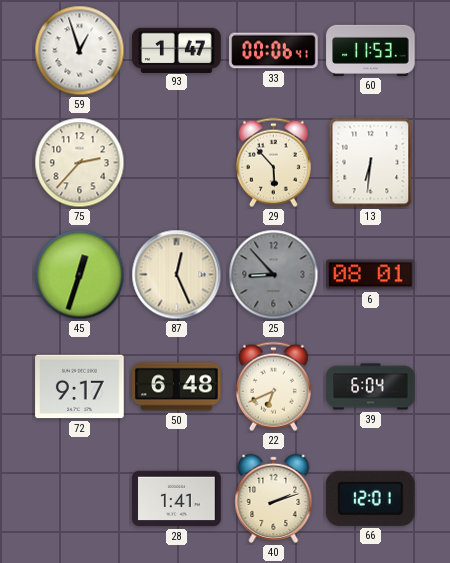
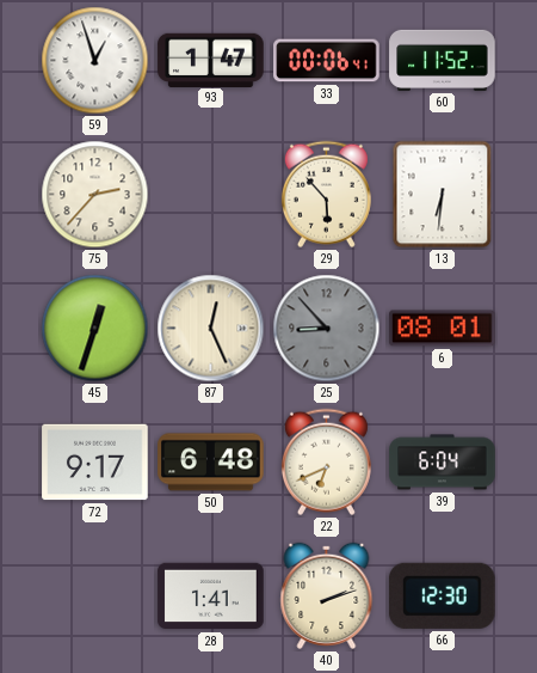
60: 11:53 -> 11:52
66: 12:01 -> 12:30
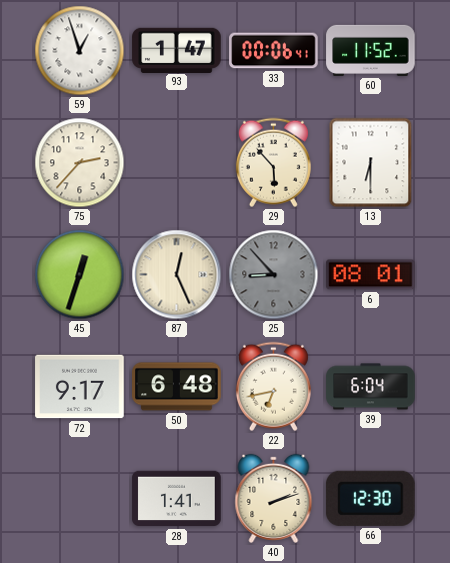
13: 6:31 -> 6:30
22: 6:41 -> 6:43
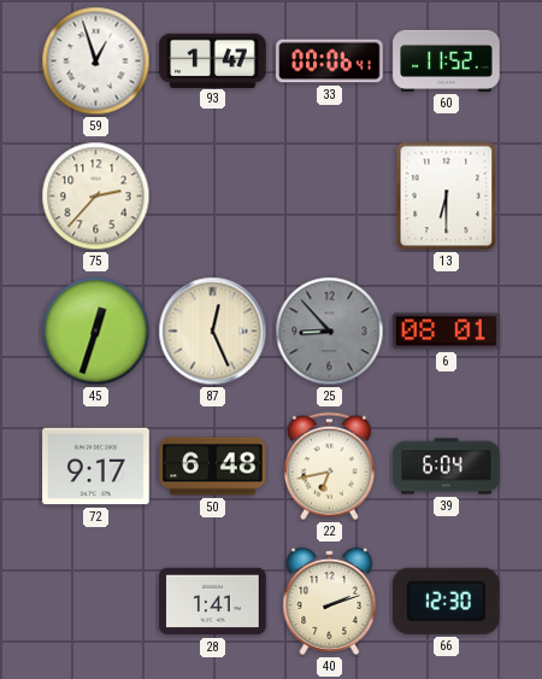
29: 5:53 -> none
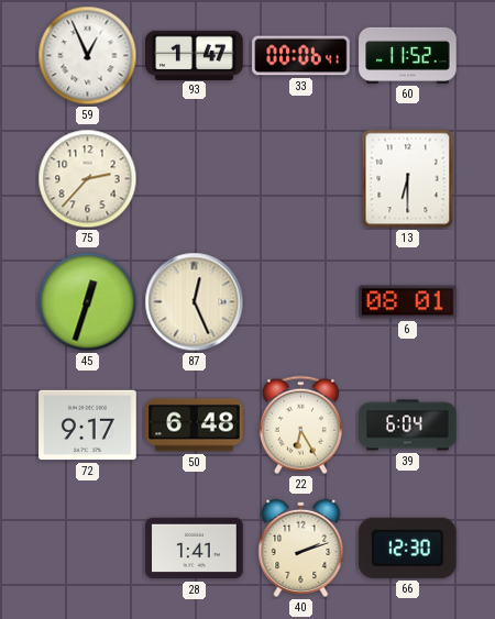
59: 12:57 -> 12:56
25: 8:53 -> none
22: 6:43 -> 6:25
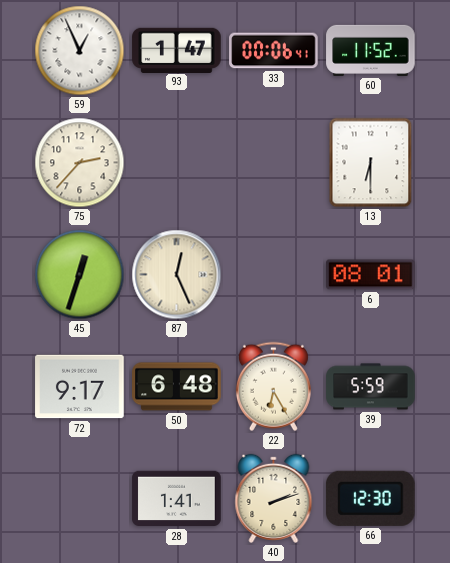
39: 6:04 -> 5:59
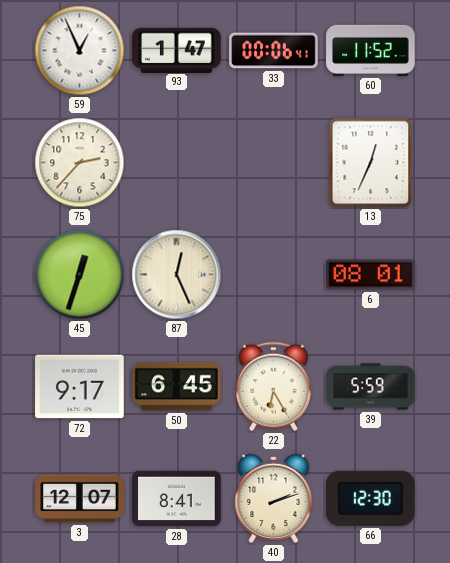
13: 6:30 -> 12:34
50: 6:48 -> 6:45
3: none -> 12:07
28: 1:41 -> 8:41
